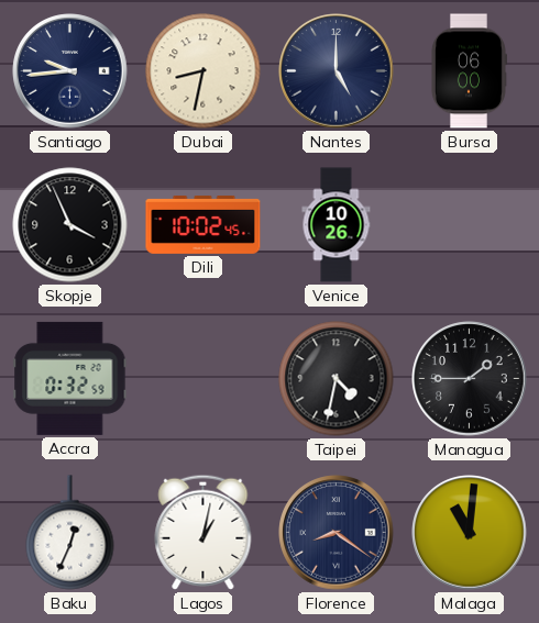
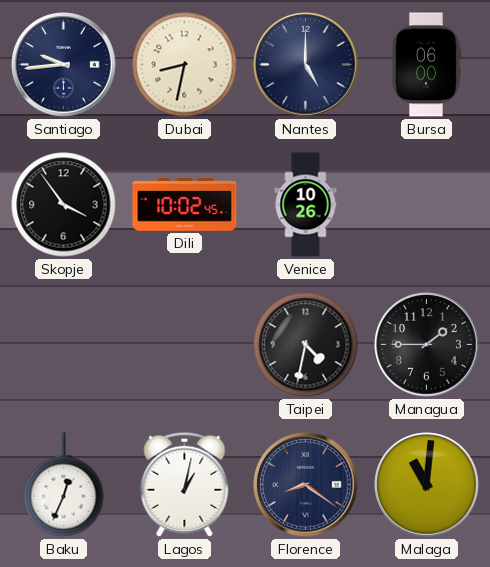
Skopje: 3:56 -> 3:54
Accra: 0:32 -> none
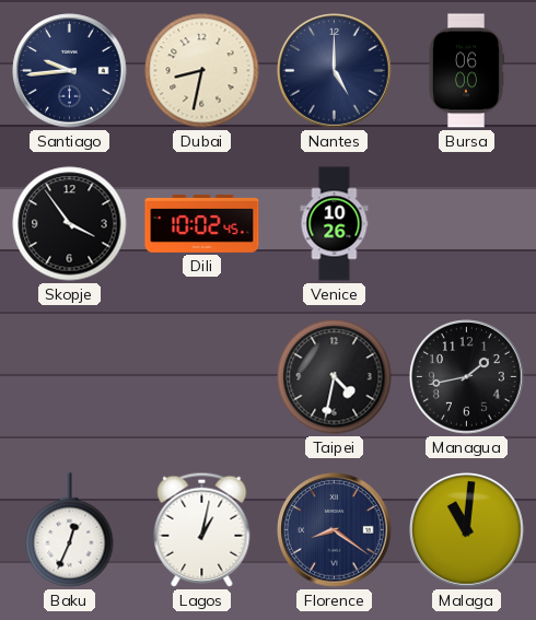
Managua: 1:45 -> 1:43
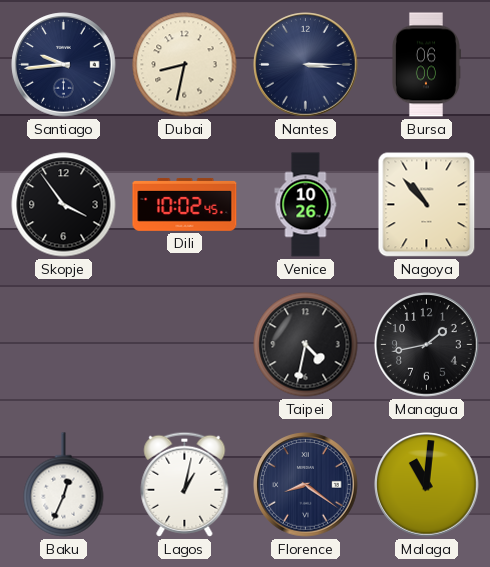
Nantes: 5:00 -> 3:15
Nagoya: none -> 10:53
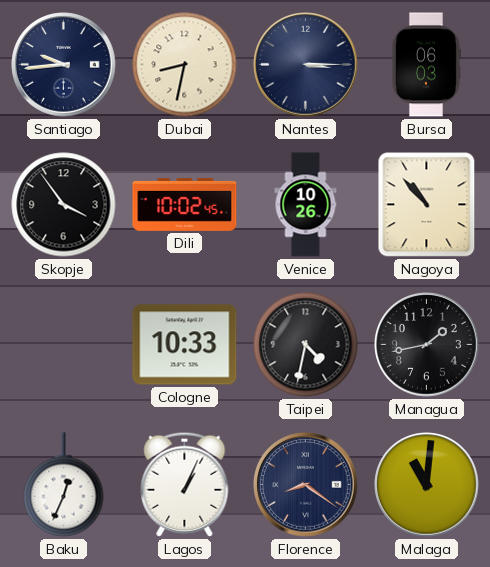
Bursa: 06:00 -> 06:03
Cologne: none -> 10:33
Lagos: 1:02 -> 1:04
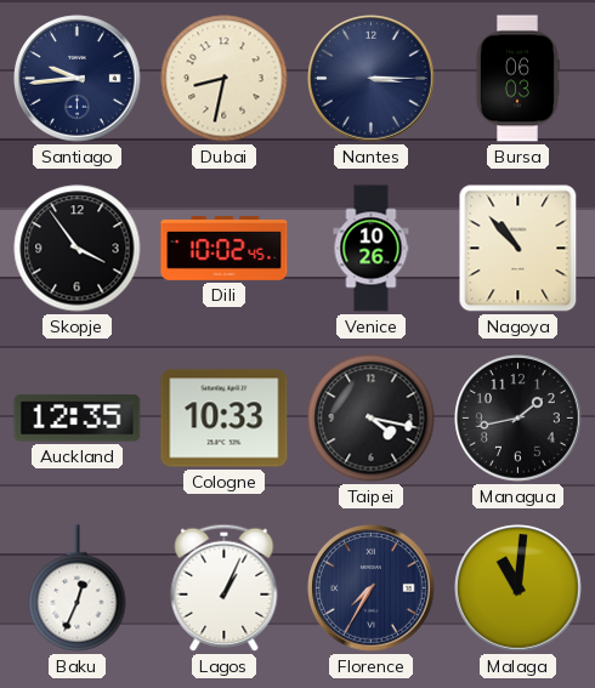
Auckland: none -> 12:35
Taipei: 4:32 -> 4:17
Florence: 8:21 -> 7:35
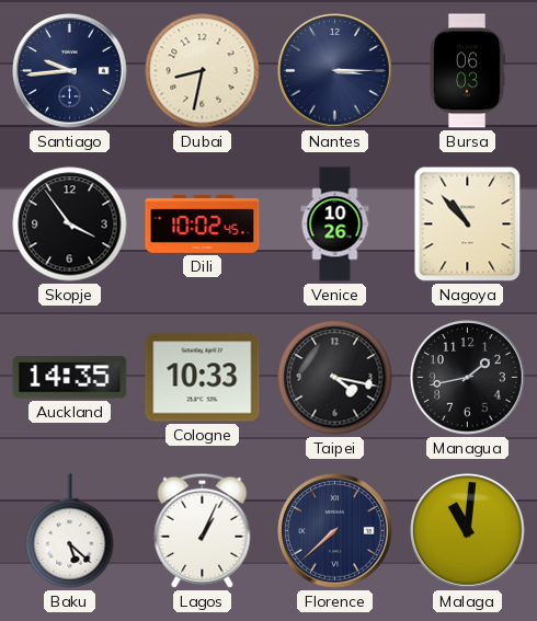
Auckland: 12:35 -> 14:35
Baku: 12:34 -> 5:22
Florence: 7:35 -> 7:38
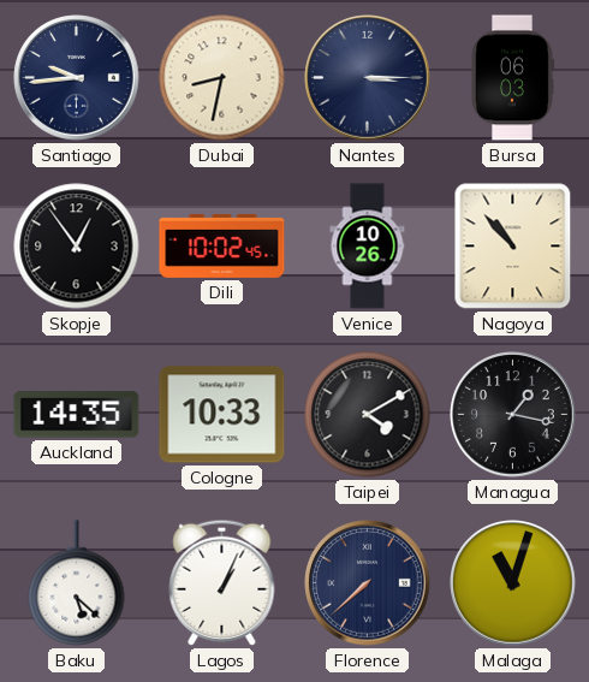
Skopje: 3:54 -> 12:54
Taipei: 4:17 -> 4:10
Managua: 1:43 -> 1:17
Malaga: 11:01 -> 11:03
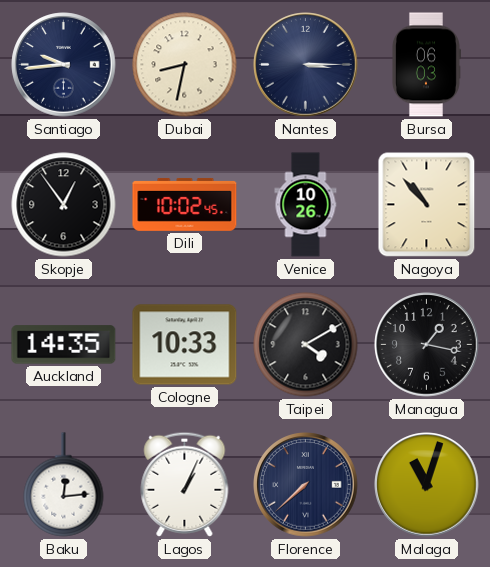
Baku: 5:22 -> 12:14
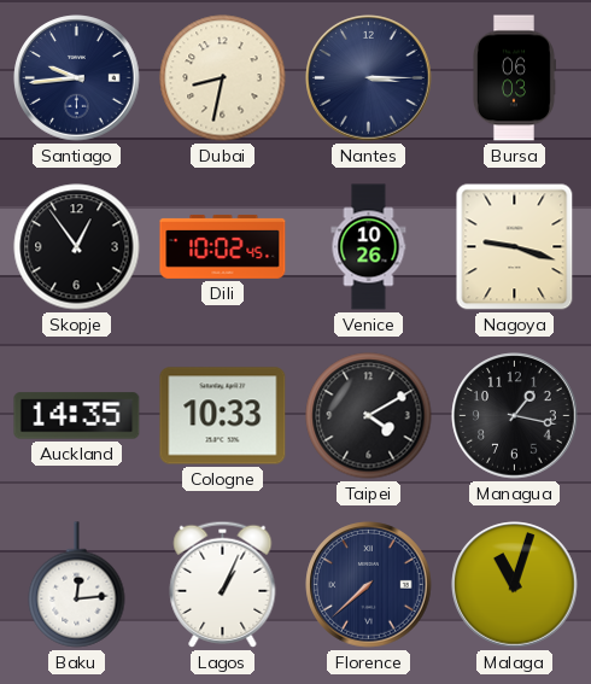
Nagoya: 10:53 -> 9:18
